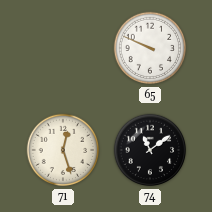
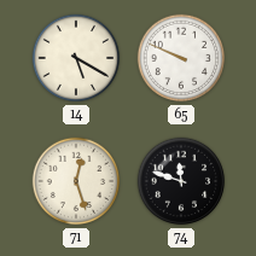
14: none -> 5:20
74: 11:09 -> 11:48
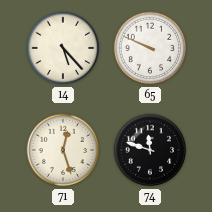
14: 5:20 -> 5:23
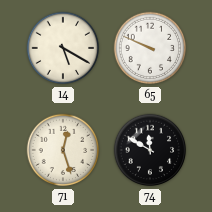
14: 5:23 -> 5:20
74: 11:48 -> 11:50
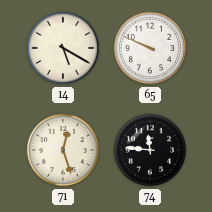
74: 11:50 -> 11:46
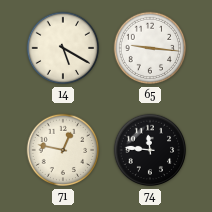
65: 9:49 -> 9:16
71: 12:27 -> 12:47
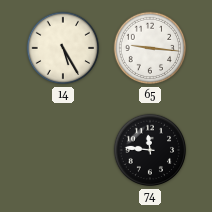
14: 5:20 -> 5:25
71: 12:47 -> none
